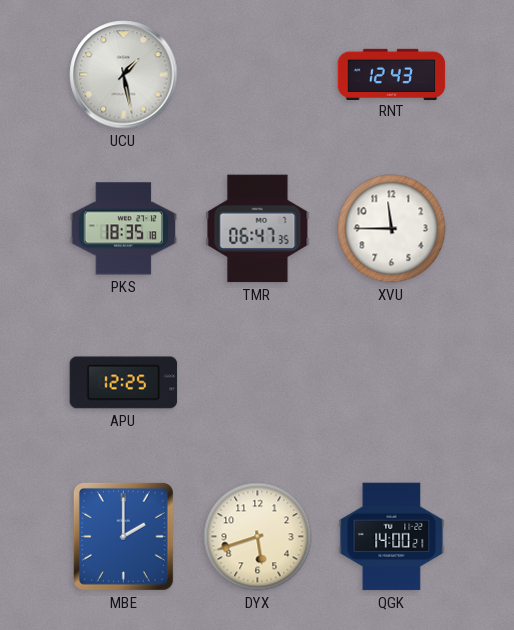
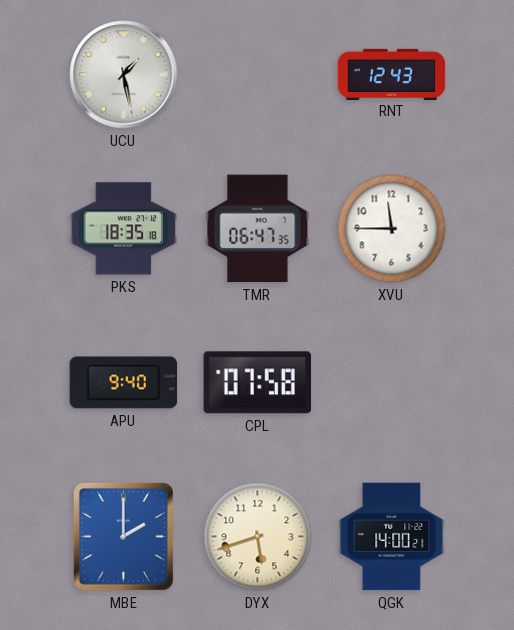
APU: 12:25 -> 9:40
CPL: none -> 07:58
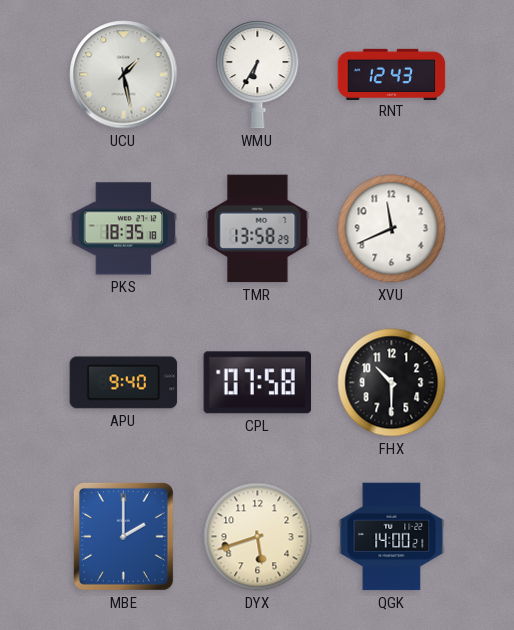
WMU: none -> 6:35
TMR: 06:47 -> 13:58
XVU: 11:45 -> 11:41
FHX: none -> 10:30
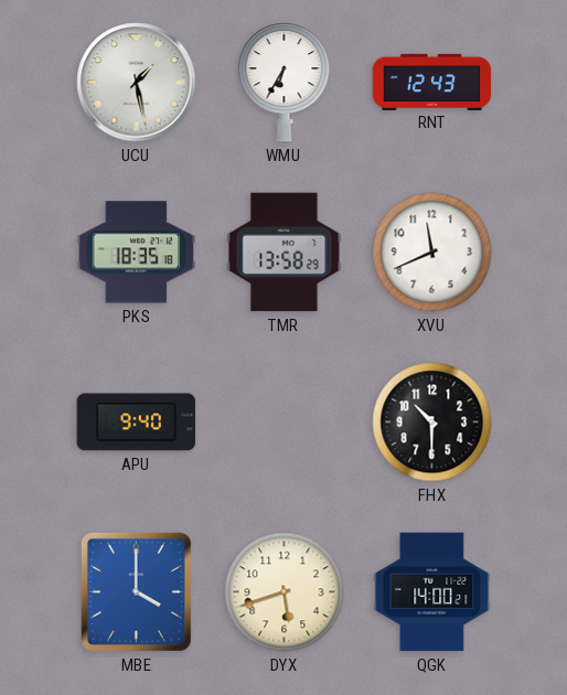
CPL: 07:58 -> none
MBE: 2:00 -> 4:00
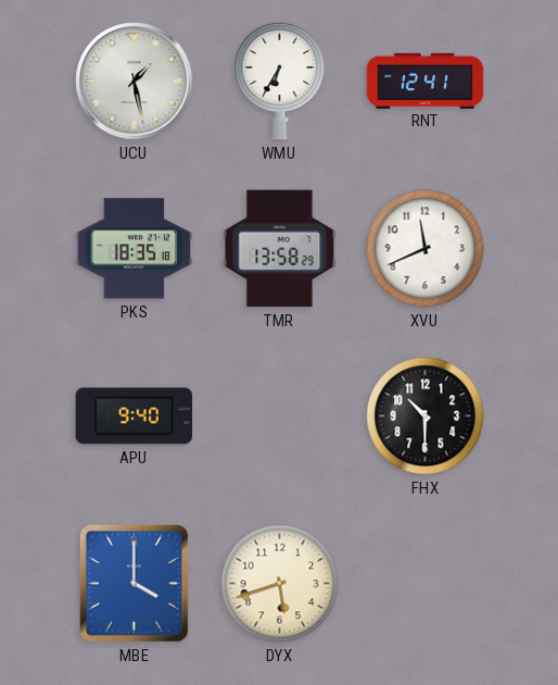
RNT: 12:43 -> 12:41
QGK: 14:00 -> none
